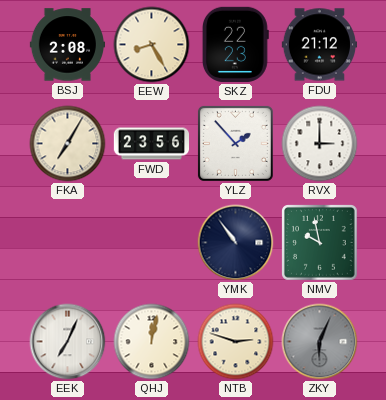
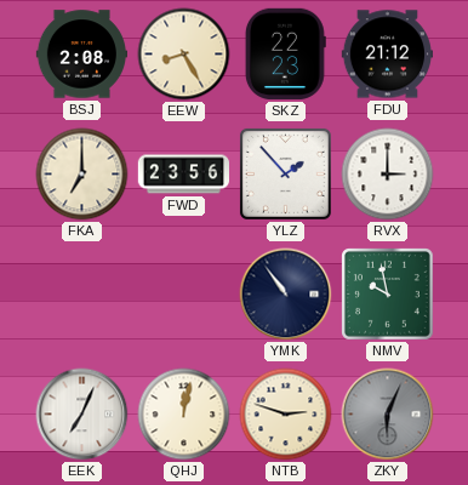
FKA: 7:05 -> 7:00
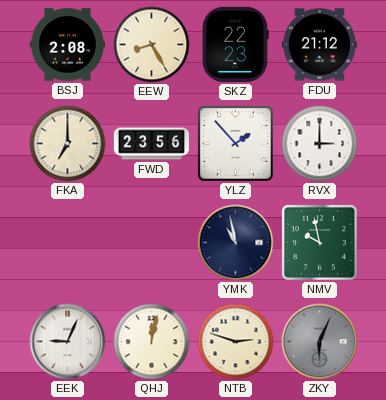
YMK: 10:54 -> 10:58
EEK: 7:04 -> 9:04
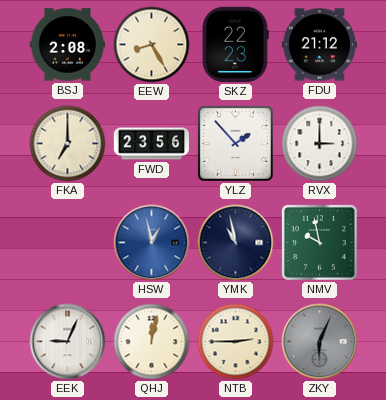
HSW: none -> 12:58
NTB: 2:48 -> 2:45
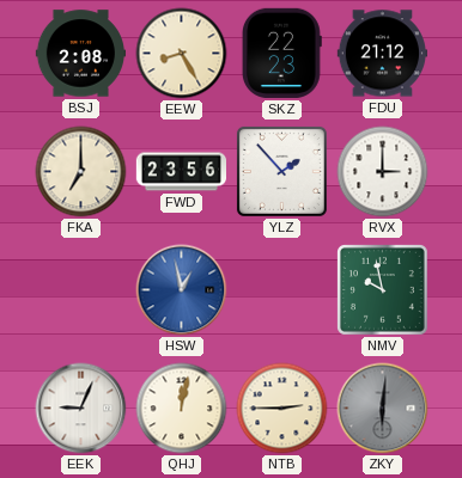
YMK: 10:58 -> none
ZKY: 6:04 -> 6:01
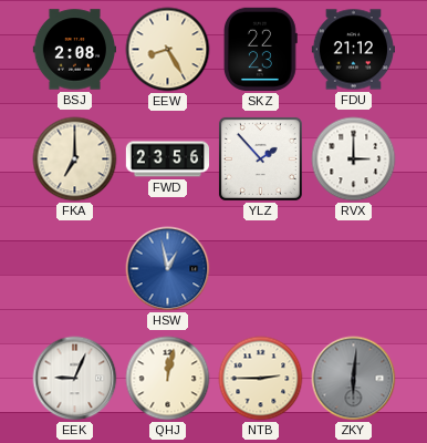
NMV: 9:58 -> none
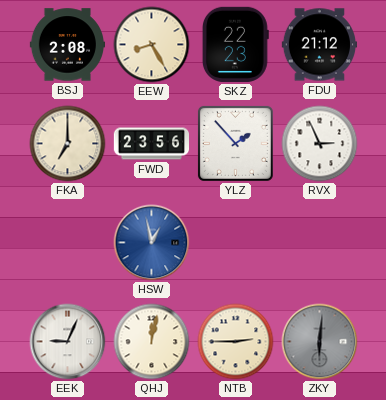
RVX: 3:00 -> 2:56
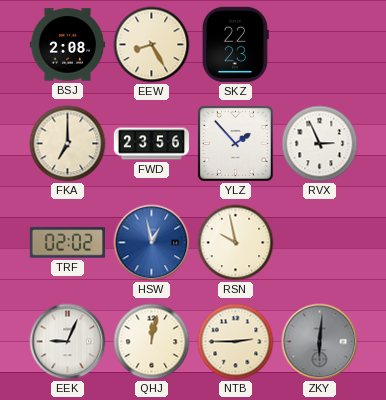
FDU: 21:12 -> none
TRF: none -> 02:02
RSN: none -> 9:58
